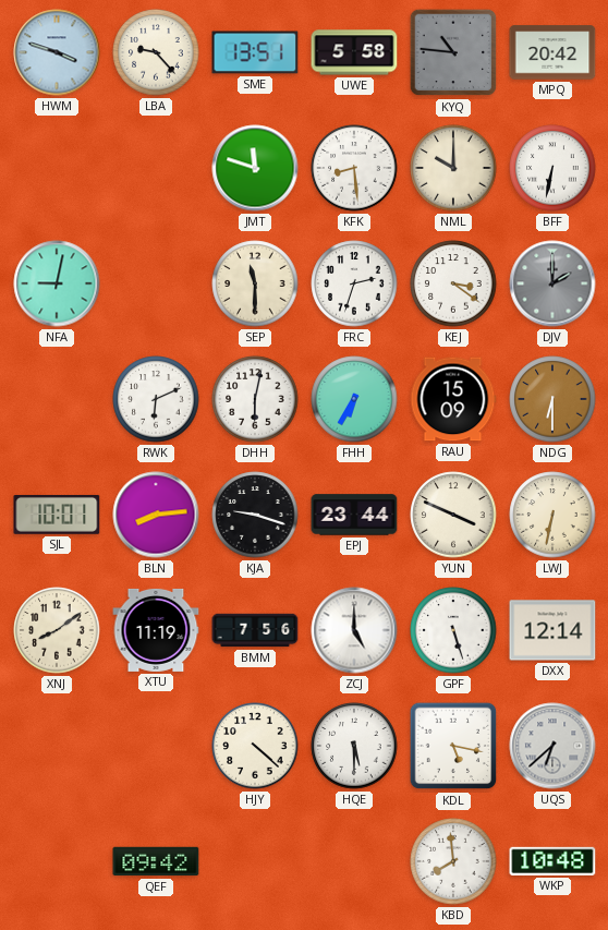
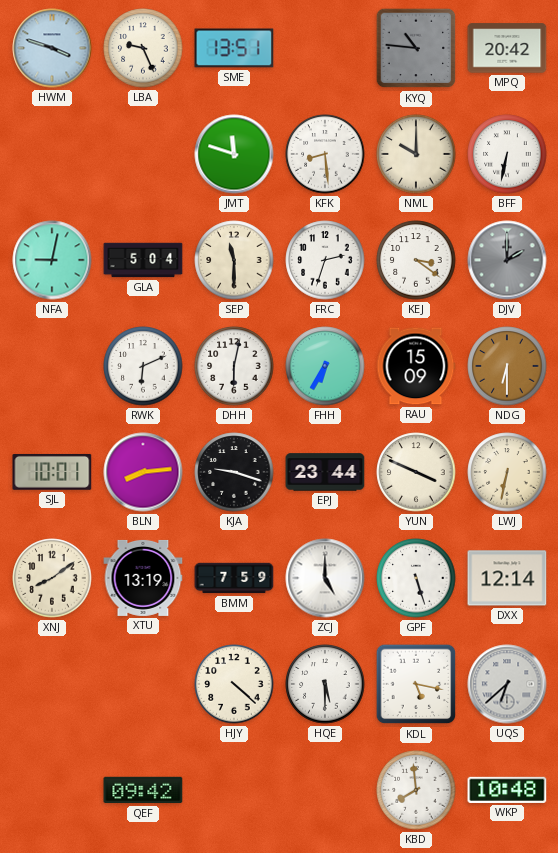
LBA: 9:23 -> 9:26
UWE: 5:58 -> none
GLA: none -> 5:04
XTU: 11:19 -> 13:19
BMM: 7:56 -> 7:59
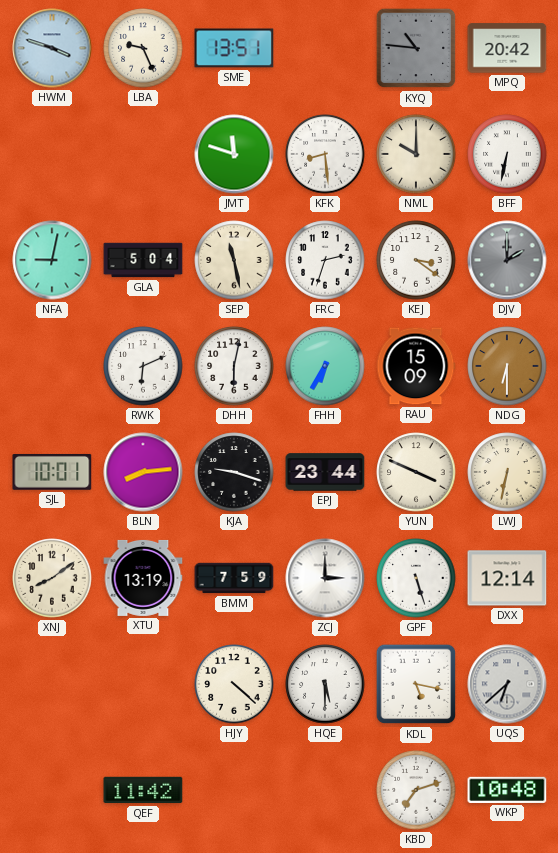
SEP: 11:30 -> 11:28
ZCJ: 5:00 -> 3:00
QEF: 09:42 -> 11:42
KBD: 7:59 -> 7:12
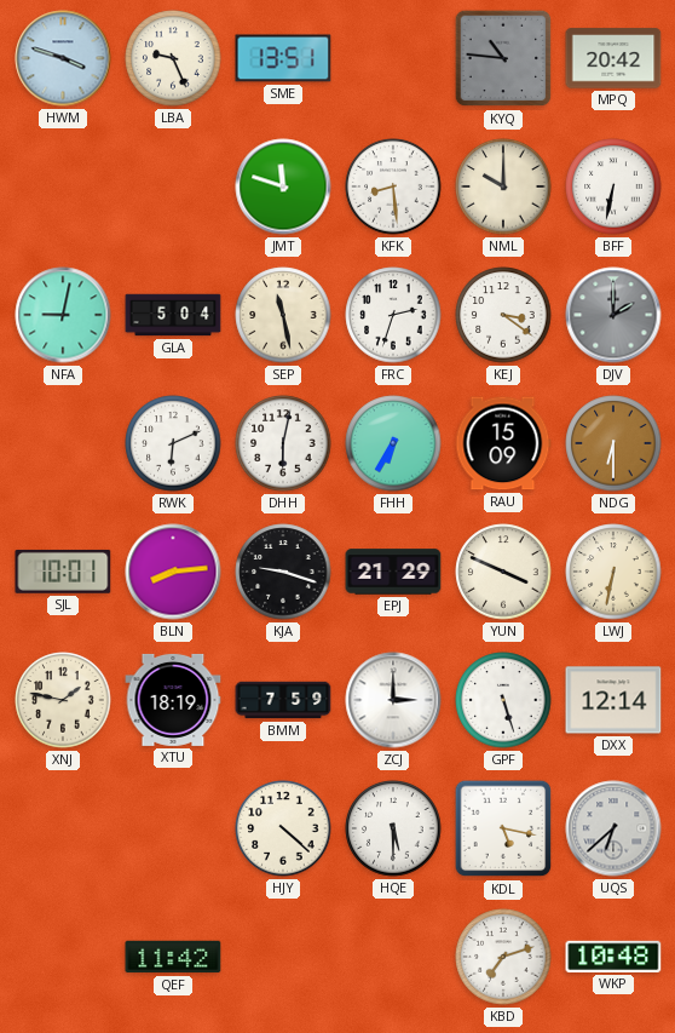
EPJ: 23:44 -> 21:29
XNJ: 8:09 -> 1:47
XTU: 13:19 -> 18:19
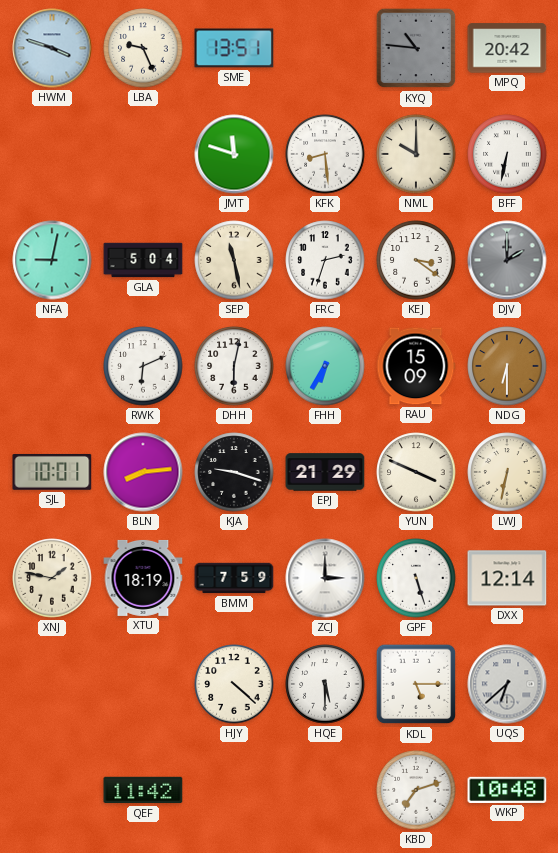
KDL: 5:17 -> 5:15
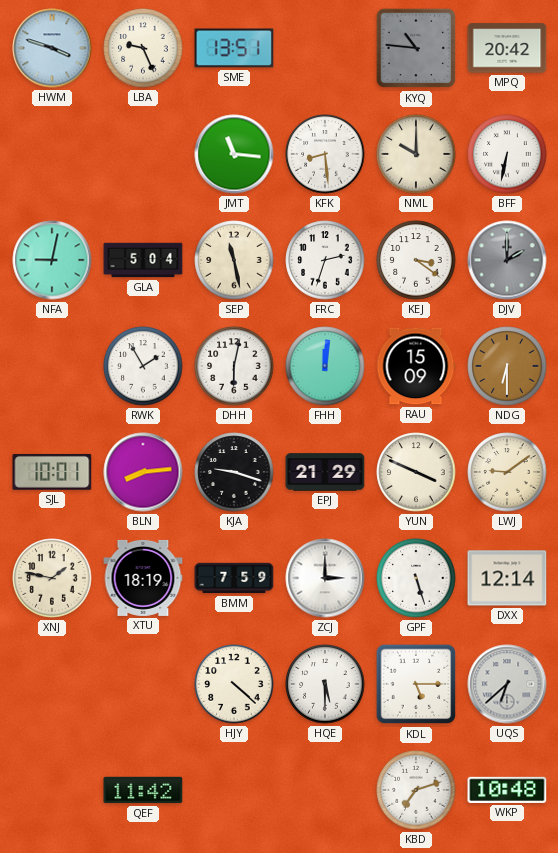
JMT: 11:48 -> 11:16
RWK: 6:11 -> 1:55
FHH: 6:35 -> 12:01
LWJ: 6:32 -> 9:09
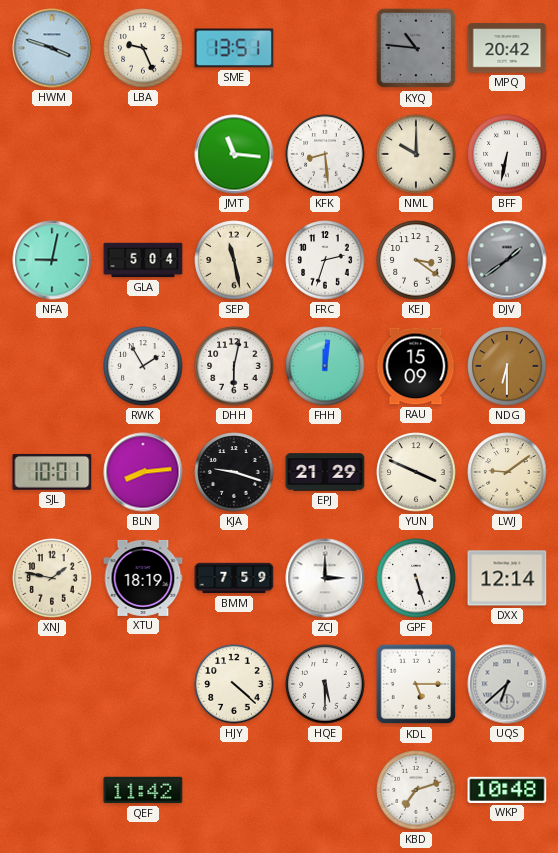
DJV: 2:00 -> 1:39
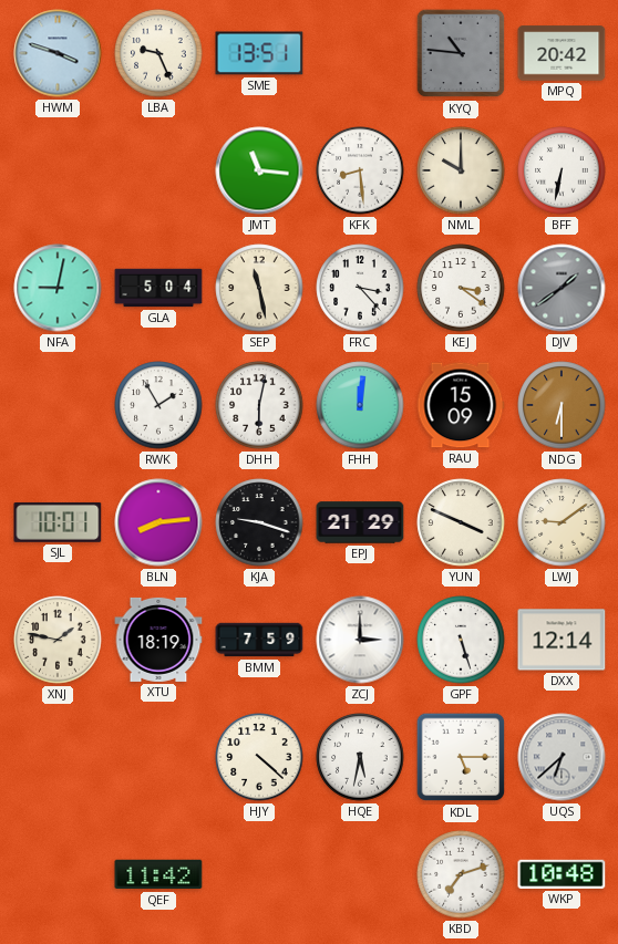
FRC: 2:33 -> 3:23
HQE: 5:30 -> 5:32
